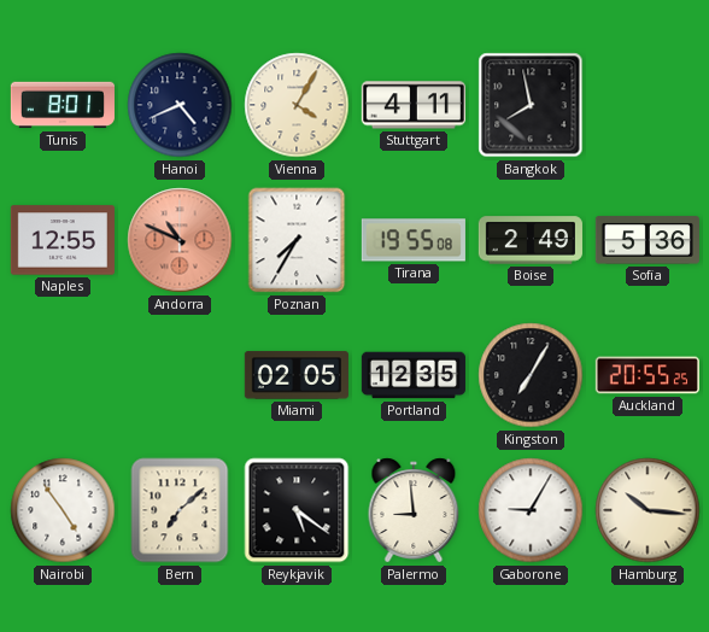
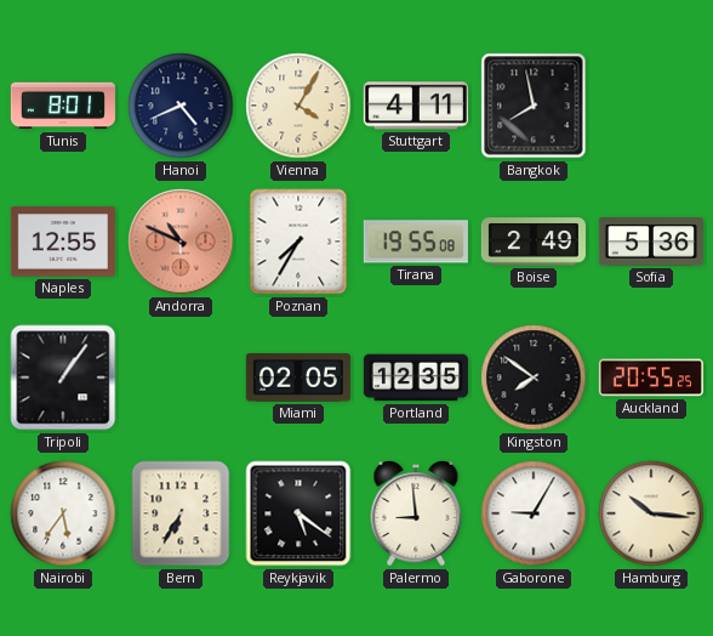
Tripoli: none -> 1:06
Kingston: 7:05 -> 7:51
Nairobi: 4:54 -> 5:36
Bern: 7:08 -> 6:35
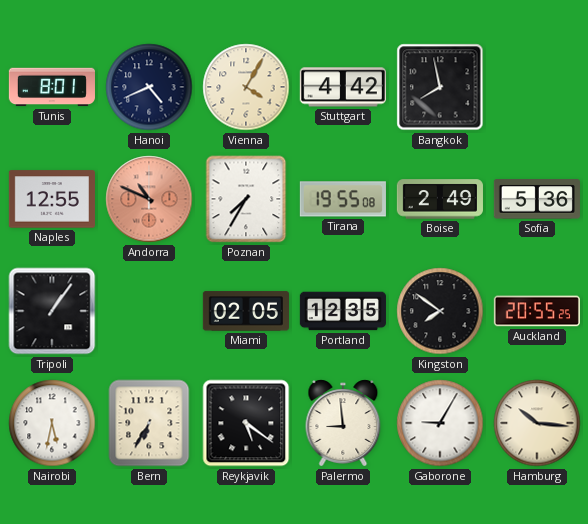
Stuttgart: 4:11 -> 4:42
Nairobi: 5:36 -> 5:32
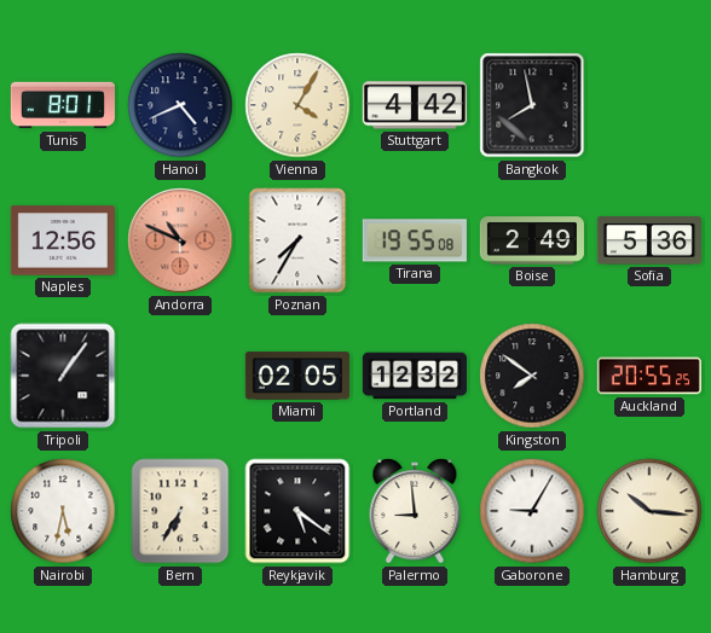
Naples: 12:55 -> 12:56
Portland: 12:35 -> 12:32
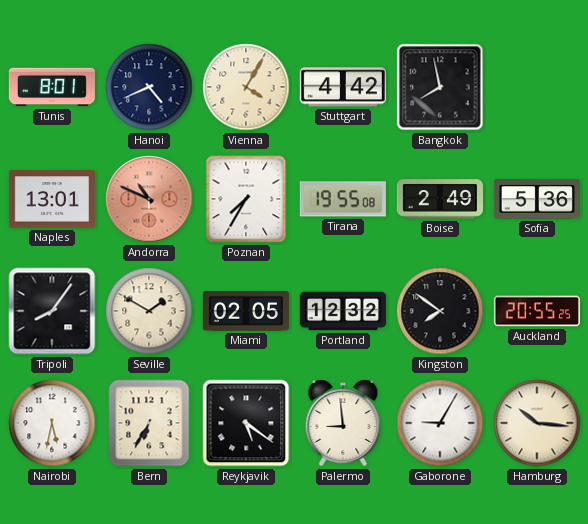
Naples: 12:56 -> 13:01
Tripoli: 1:06 -> 8:06
Seville: none -> 1:50
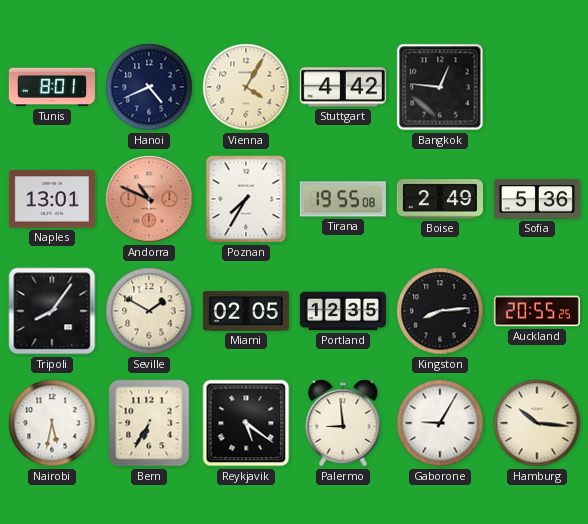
Bangkok: 7:58 -> 12:46
Portland: 12:32 -> 12:35
Kingston: 7:51 -> 8:14
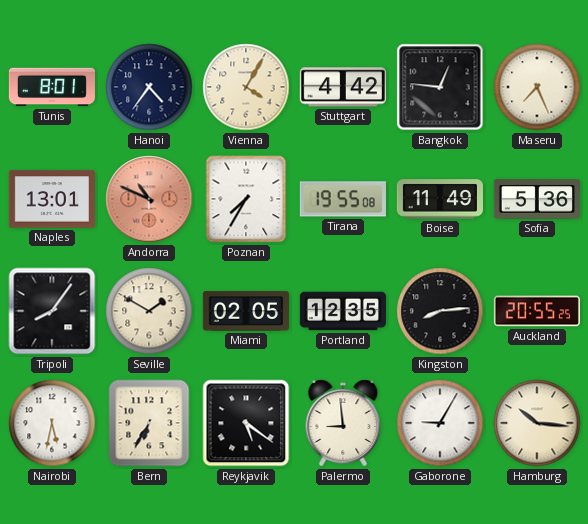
Hanoi: 4:41 -> 4:36
Maseru: none -> 7:26
Boise: 2:49 -> 11:49
